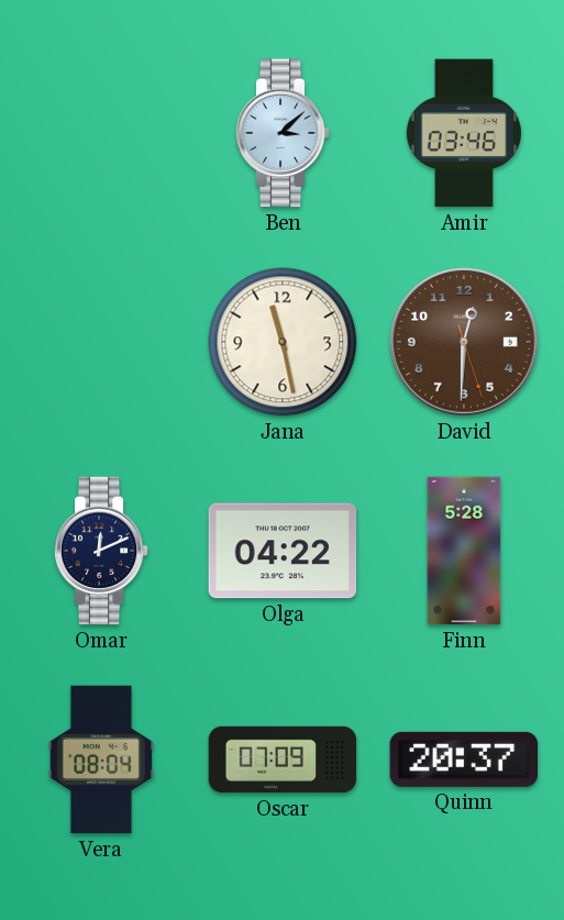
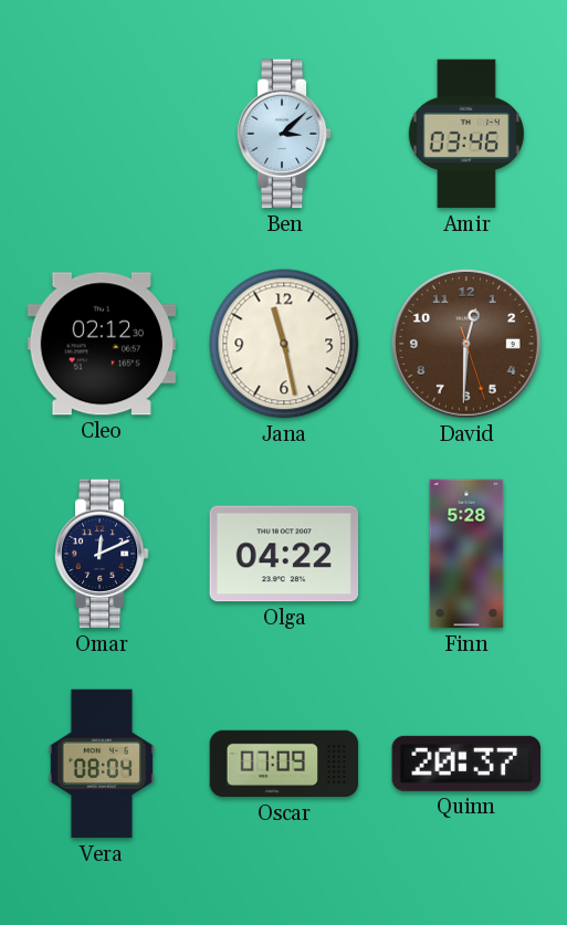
Cleo: none -> 02:12
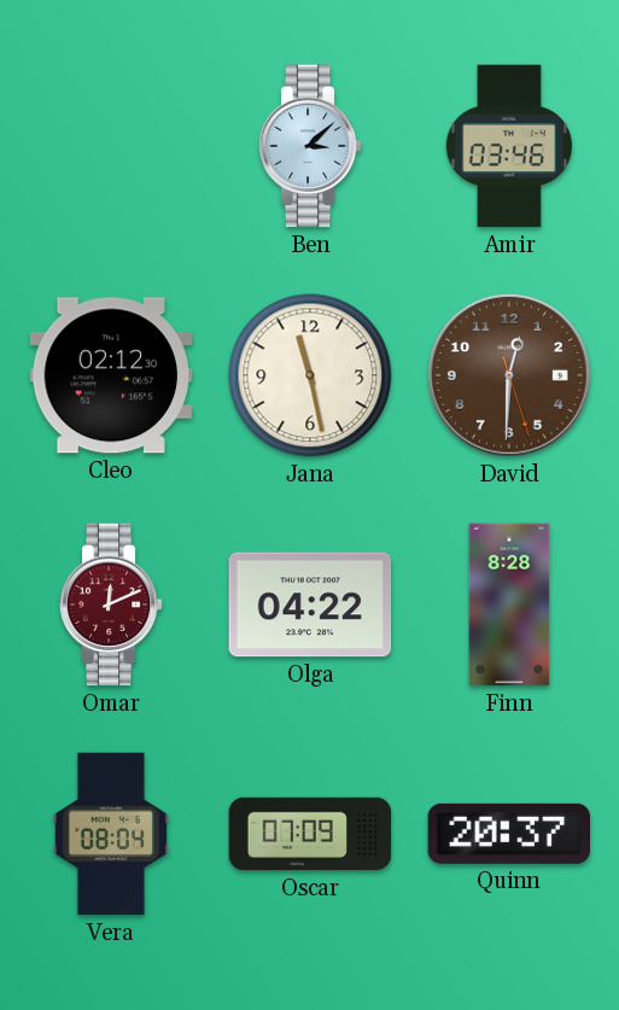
Omar dial: navy -> burgundy
Finn: 5:28 -> 8:28
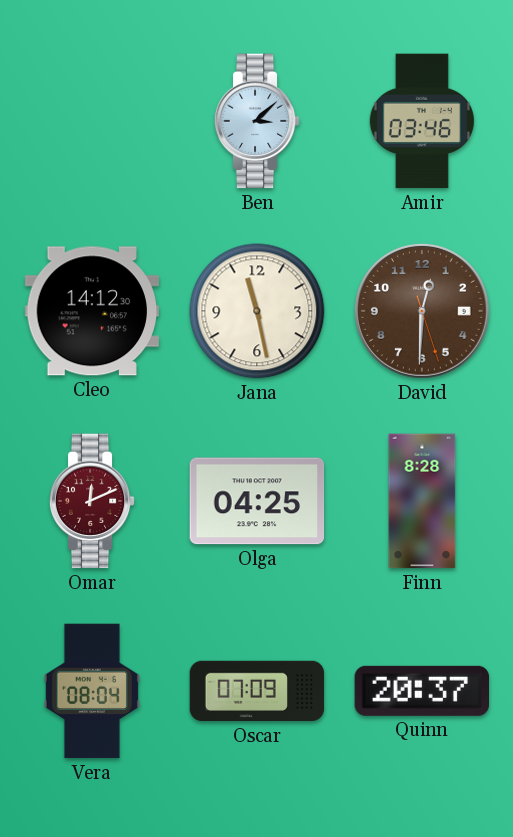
Cleo: 02:12 -> 14:12
Olga: 04:22 -> 04:25
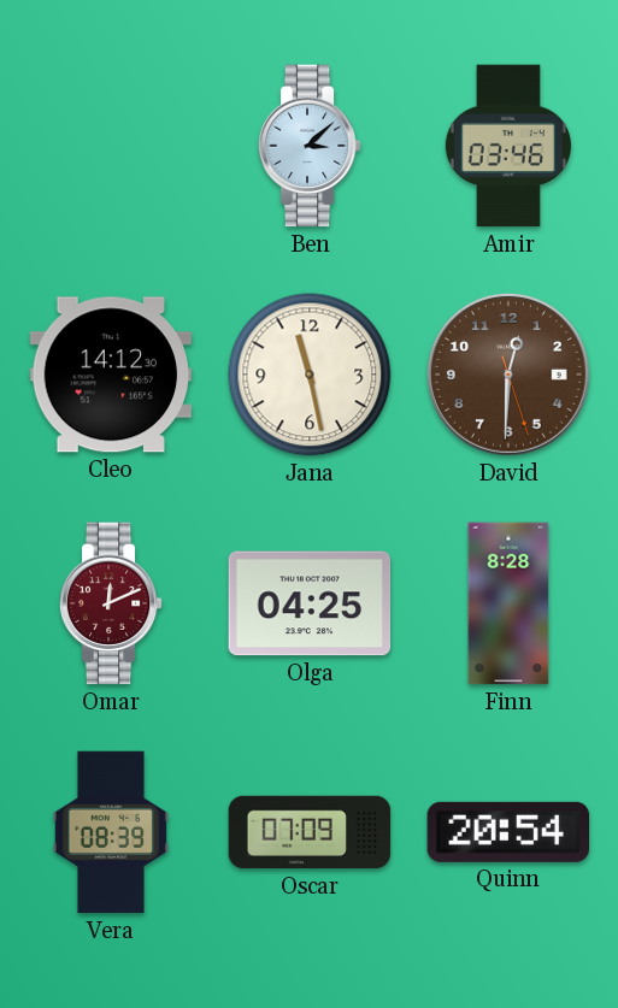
Vera: 08:04 -> 08:39
Quinn: 20:37 -> 20:54
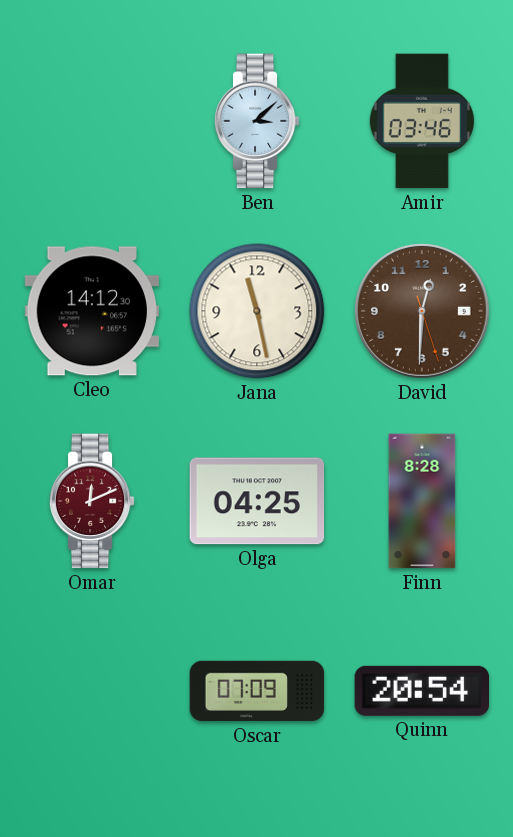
Vera: 08:39 -> none
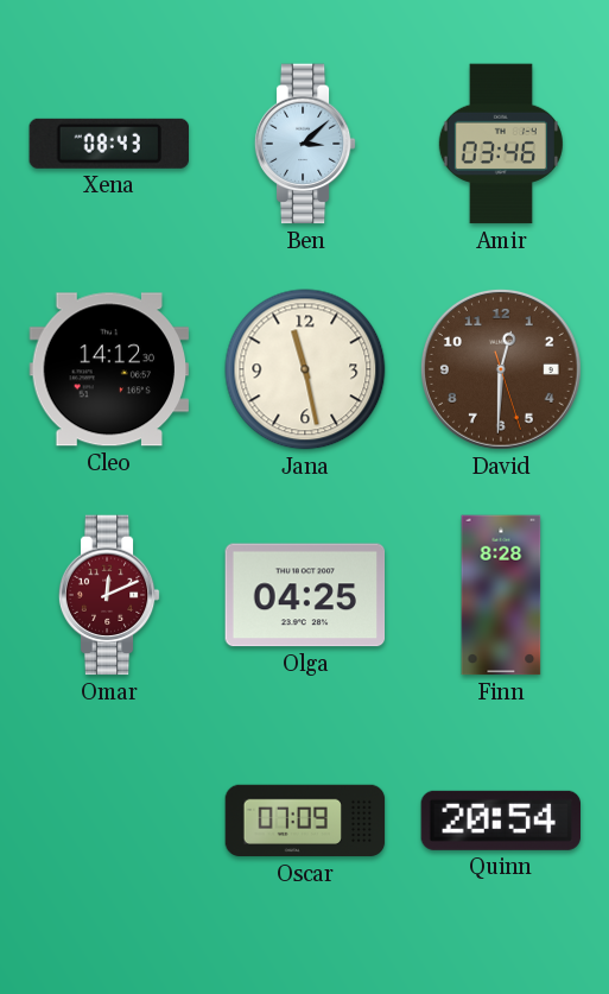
Xena: none -> 08:43
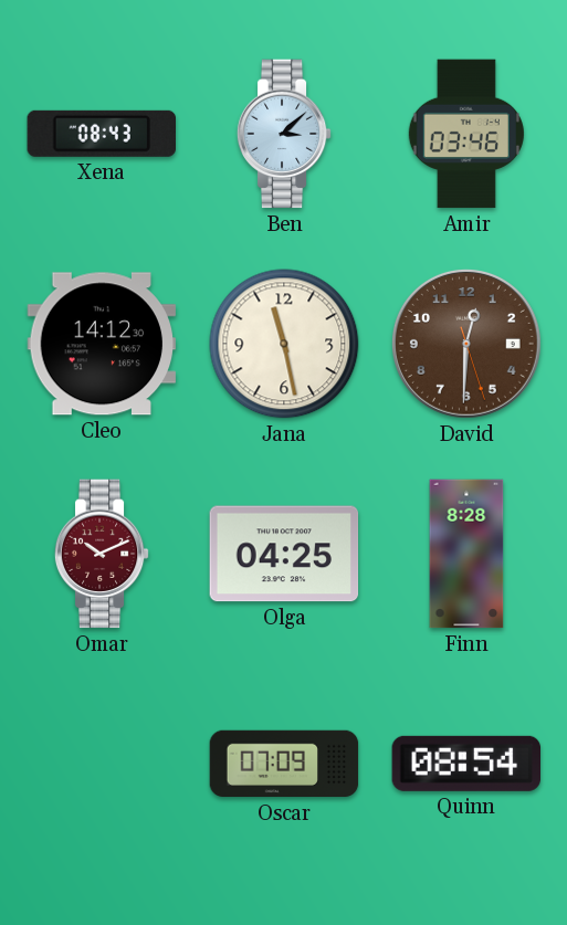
Omar: 12:11 -> 10:11
Quinn: 20:54 -> 08:54
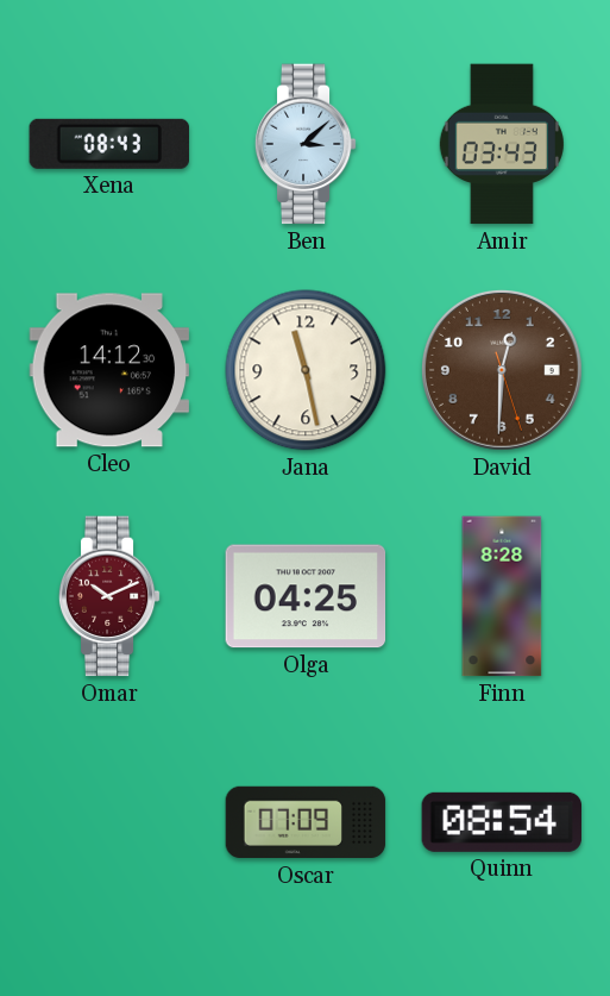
Amir: 03:46 -> 03:43
